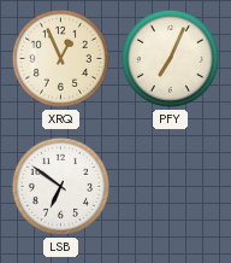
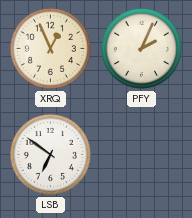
PFY: 7:04 -> 2:04
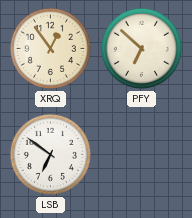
XRQ: 12:56 -> 12:54
PFY: 2:04 -> 6:52
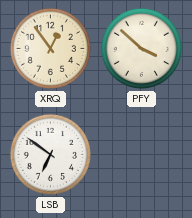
PFY: 6:52 -> 3:52
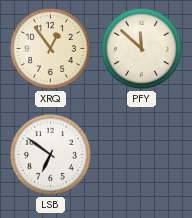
PFY: 3:52 -> 11:52
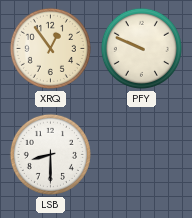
PFY: 11:52 -> 9:49
LSB: 6:51 -> 8:30
